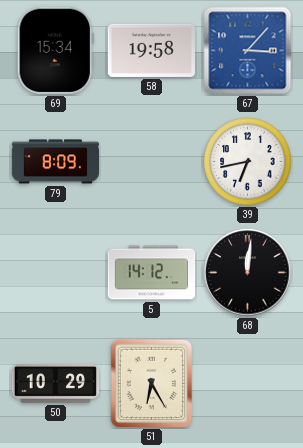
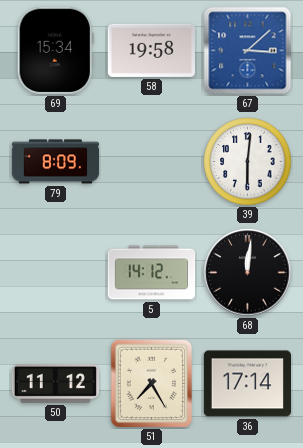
67: 3:07 -> 3:08
39: 6:43 -> 6:01
50: 10:29 -> 11:12
51: 6:25 -> 7:25
36: none -> 17:14
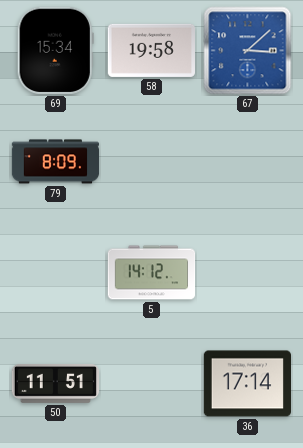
39: 6:01 -> none
68: 12:01 -> none
50: 11:12 -> 11:51
51: 7:25 -> none
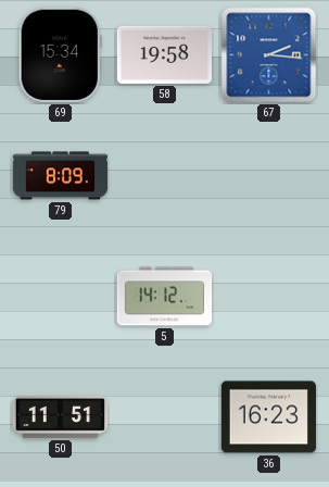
67: 3:08 -> 2:16
36: 17:14 -> 16:23
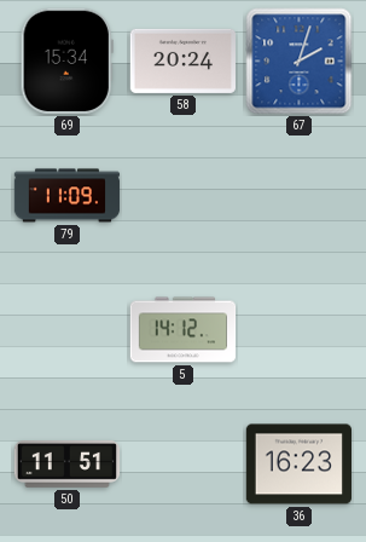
58: 19:58 -> 20:24
67: 2:16 -> 2:03
79: 8:09 -> 11:09
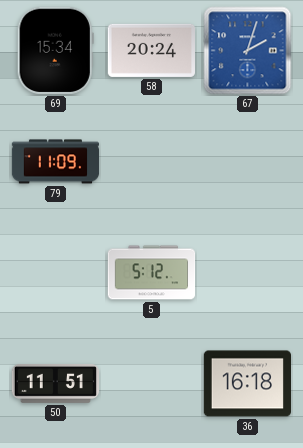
5: 14:12 -> 5:12
36: 16:23 -> 16:18
